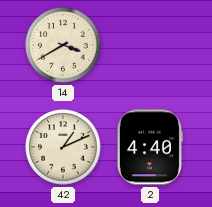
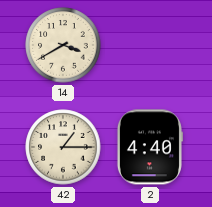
42: 1:11 -> 1:15
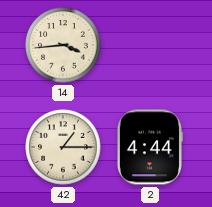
14: 3:40 -> 3:44
2: 4:40 -> 4:44
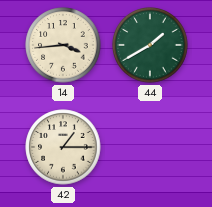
44: none -> 1:40
2: 4:44 -> none
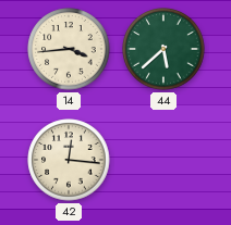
44: 1:40 -> 5:38
42: 1:15 -> 12:16
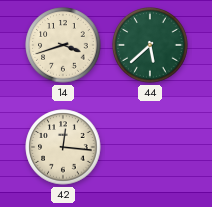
14: 3:44 -> 3:42
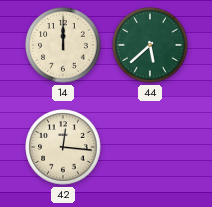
14: 3:42 -> 12:00
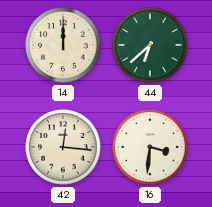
44: 5:38 -> 6:38
16: none -> 3:31
